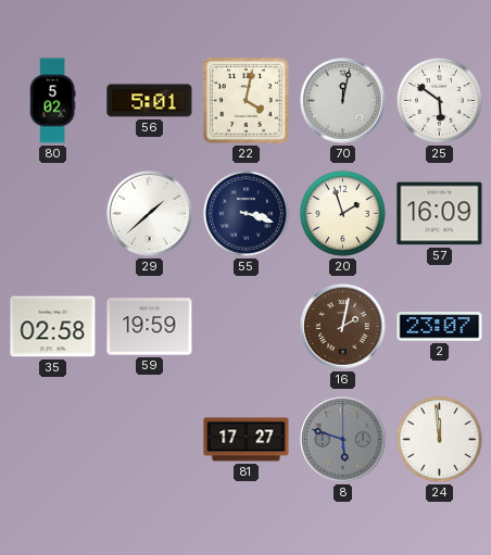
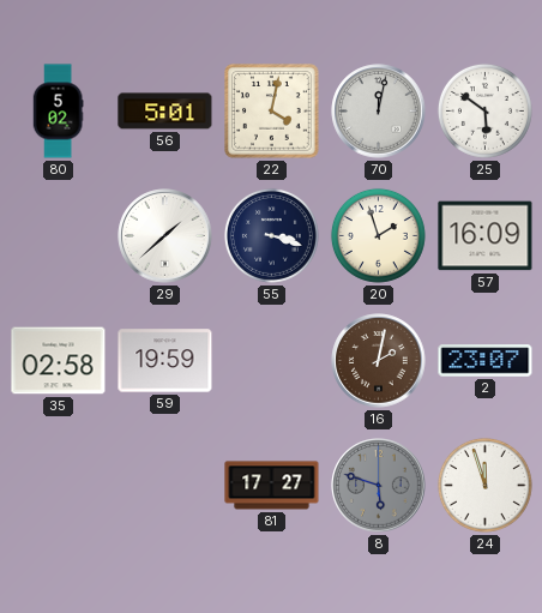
24: 11:59 -> 11:57
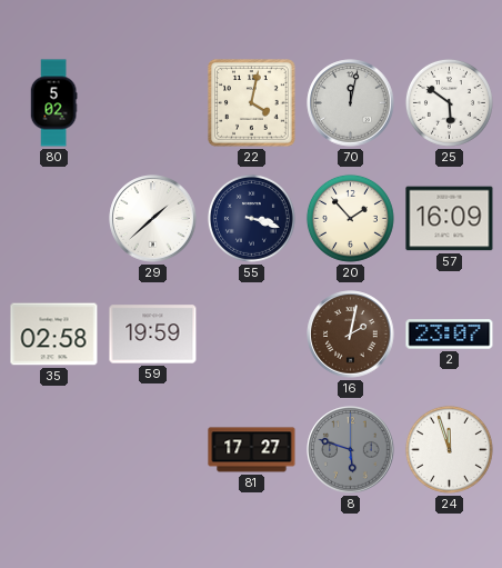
56: 5:01 -> none
20: 1:57 -> 1:53
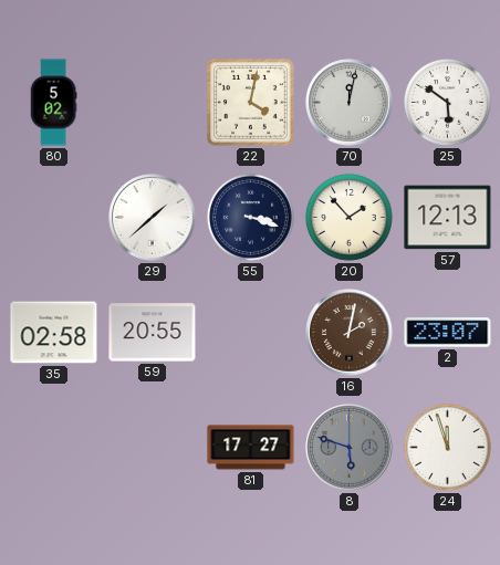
57: 16:09 -> 12:13
59: 19:59 -> 20:55
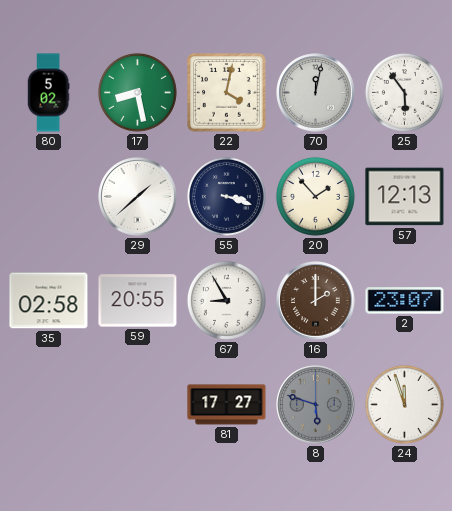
17: none -> 8:28
25: 5:51 -> 5:54
67: none -> 8:55
16: 2:02 -> 2:00
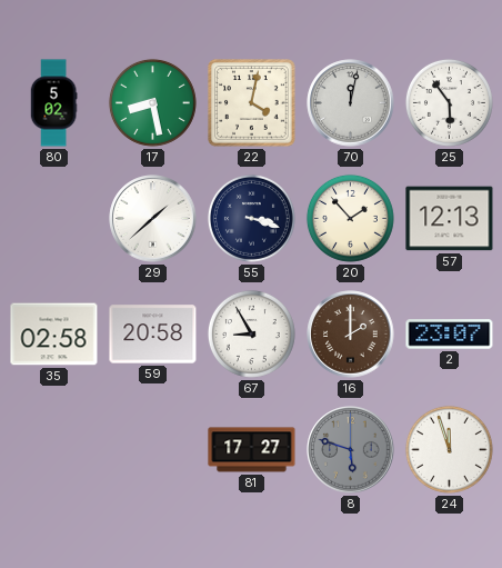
59: 20:55 -> 20:58
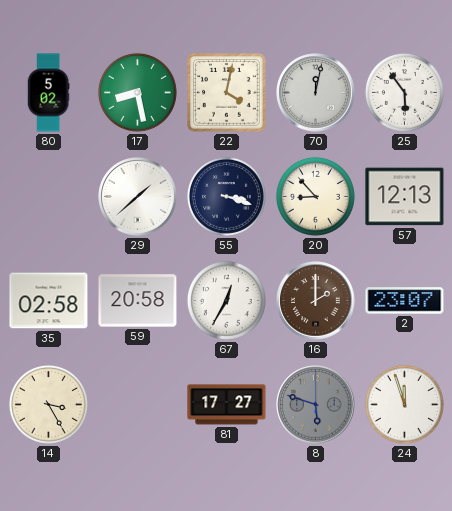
20: 1:53 -> 8:53
67: 8:55 -> 12:35
14: none -> 3:25
